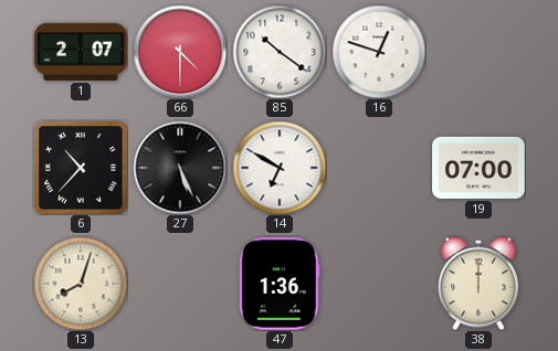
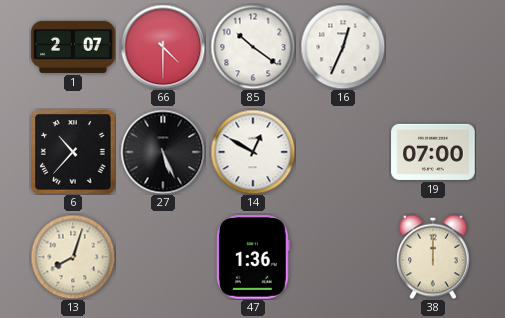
16: 12:48 -> 12:34
14: 6:50 -> 12:50
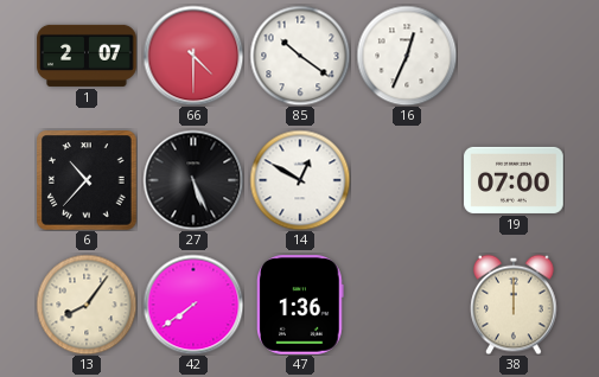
13: 8:03 -> 8:06
42: none -> 7:39
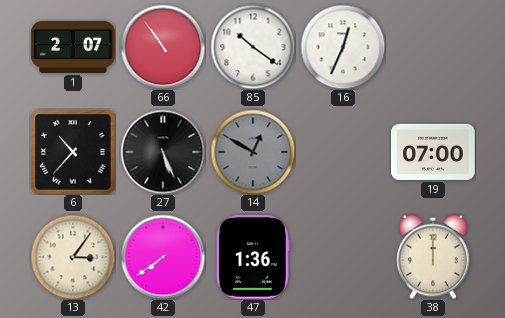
66: 4:30 -> 10:54
14 dial: white -> grey
13: 8:06 -> 3:06
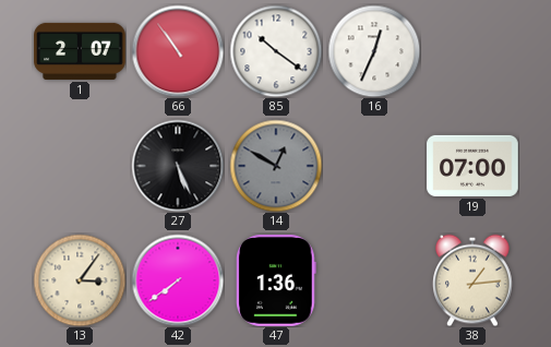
6: 10:37 -> none
38: 12:00 -> 1:14
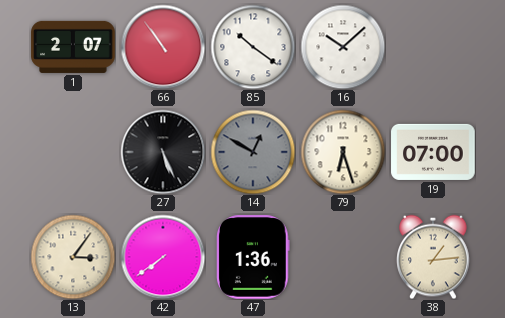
16: 12:34 -> 10:08
79: none -> 6:27
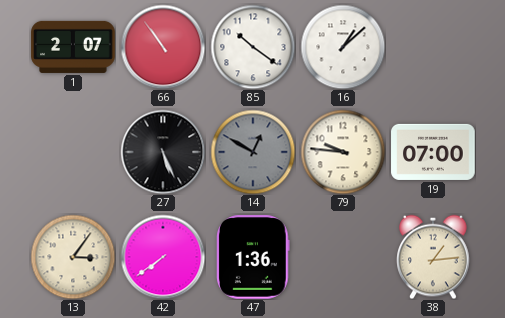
16: 10:08 -> 1:08
79: 6:27 -> 9:46
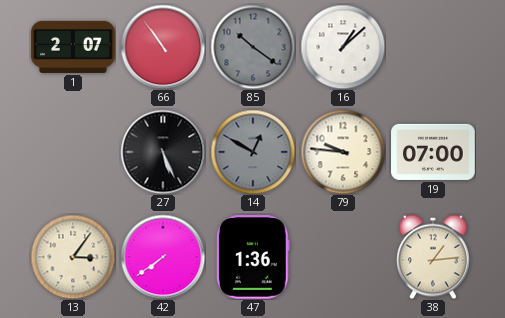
85 dial: white -> grey
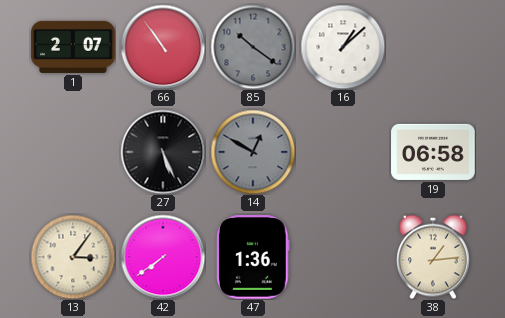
79: 9:46 -> none
19: 07:00 -> 06:58
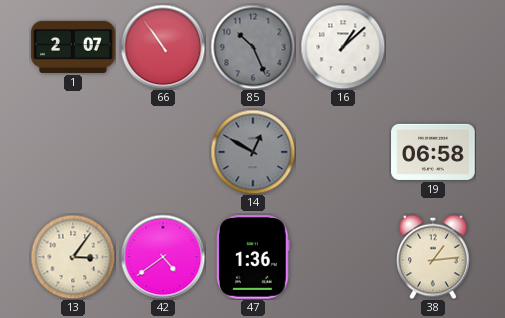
85: 10:21 -> 10:26
27: 5:26 -> none
42: 7:39 -> 4:39
